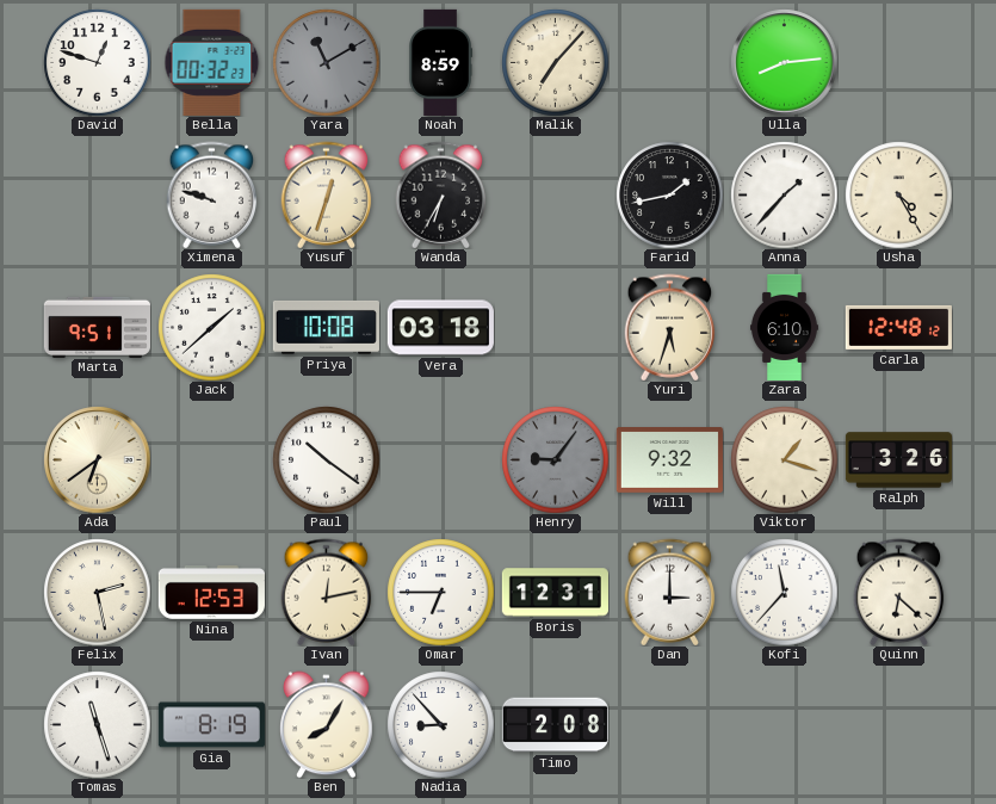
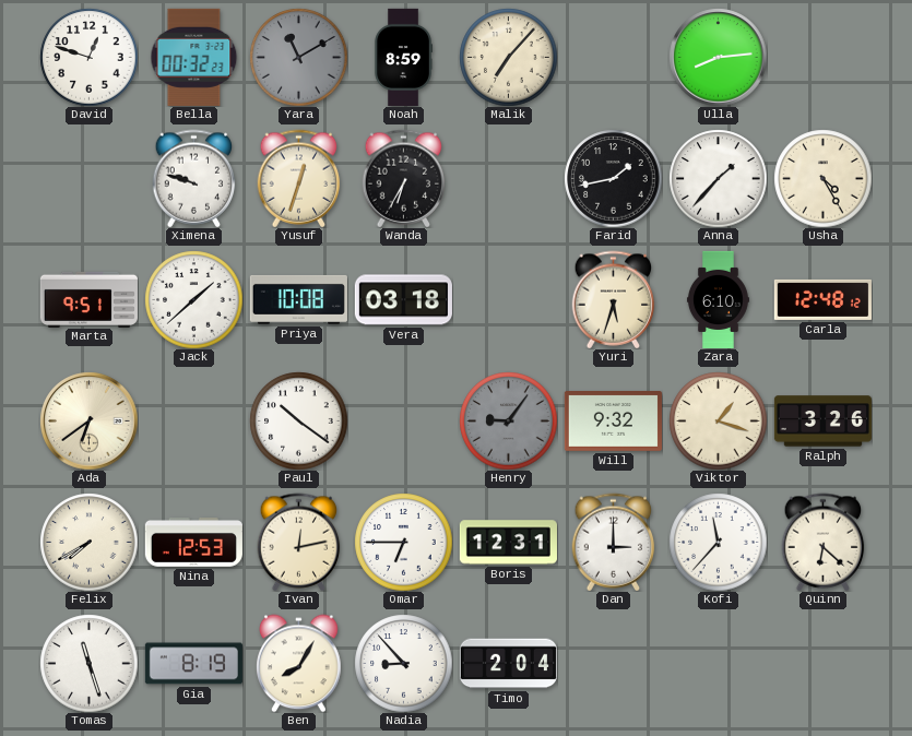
Felix: 2:28 -> 7:40
Timo: 2:08 -> 2:04
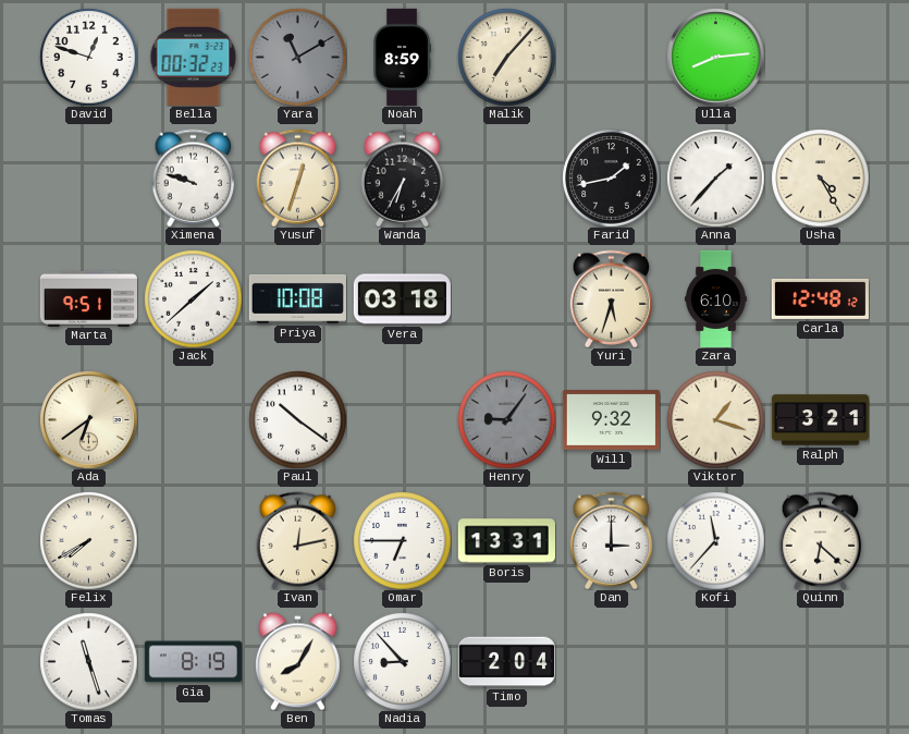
Ralph: 3:26 -> 3:21
Nina: 12:53 -> none
Boris: 12:31 -> 13:31
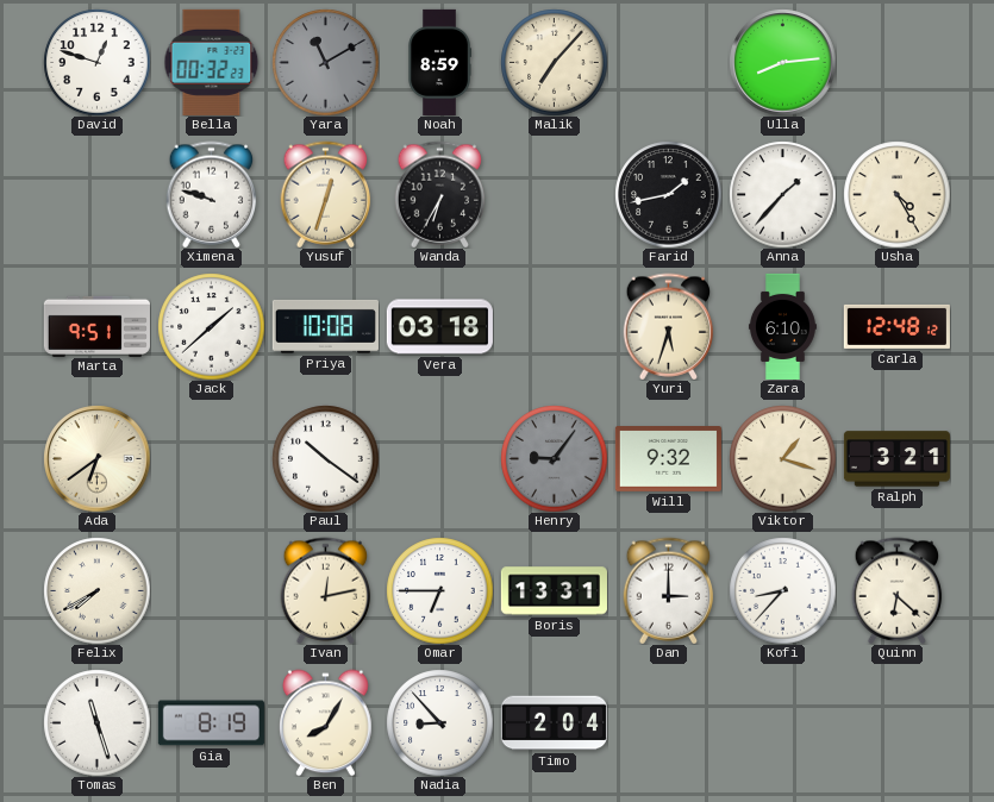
Kofi: 11:37 -> 8:37
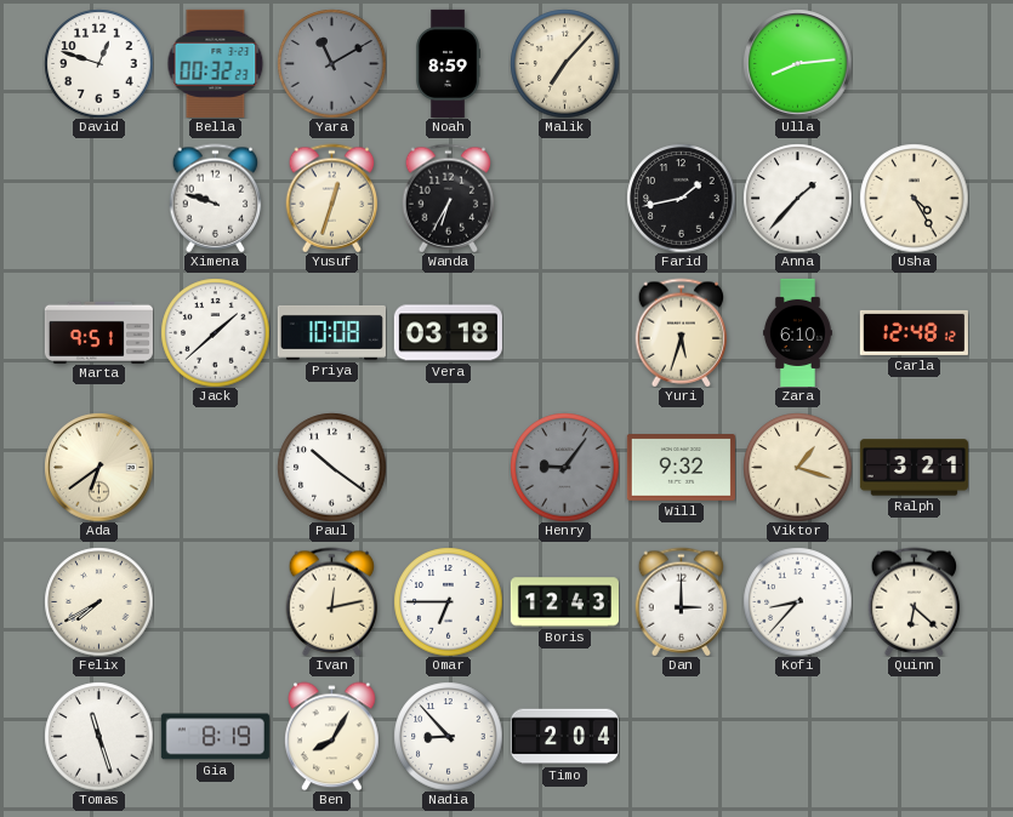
Boris: 13:31 -> 12:43
